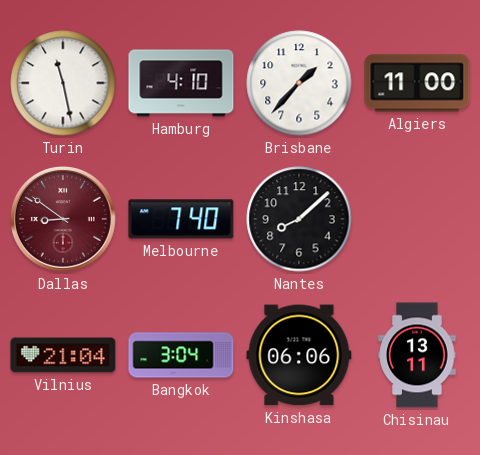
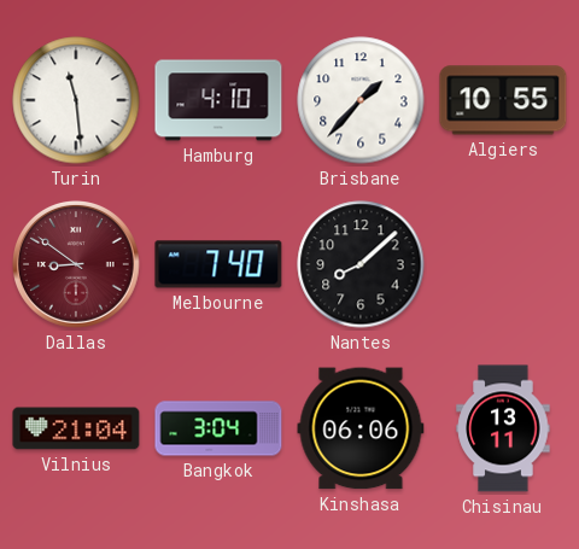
Turin: 11:28 -> 11:29
Algiers: 11:00 -> 10:55
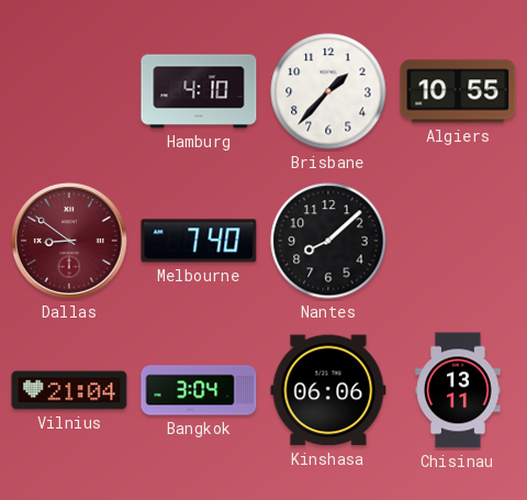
Turin: 11:29 -> none
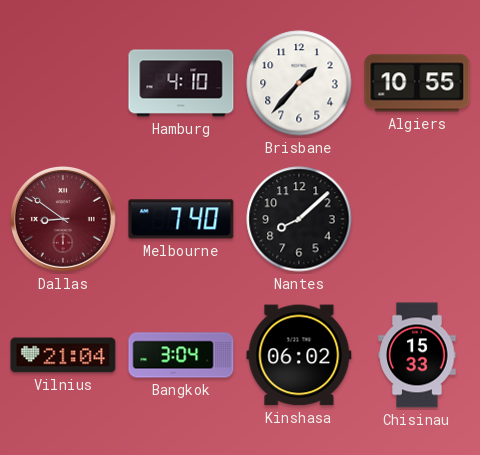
Kinshasa: 06:06 -> 06:02
Chisinau: 13:11 -> 15:33
